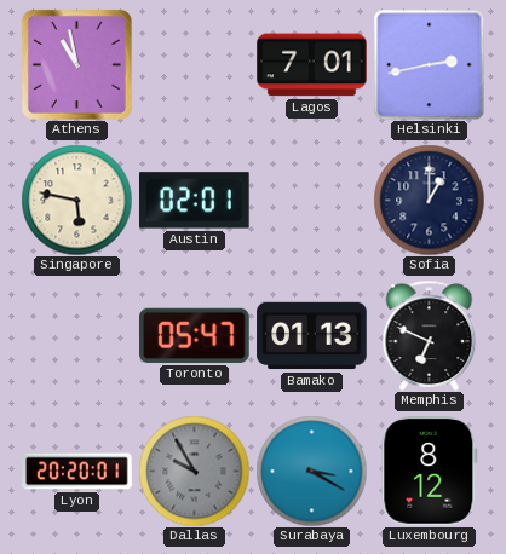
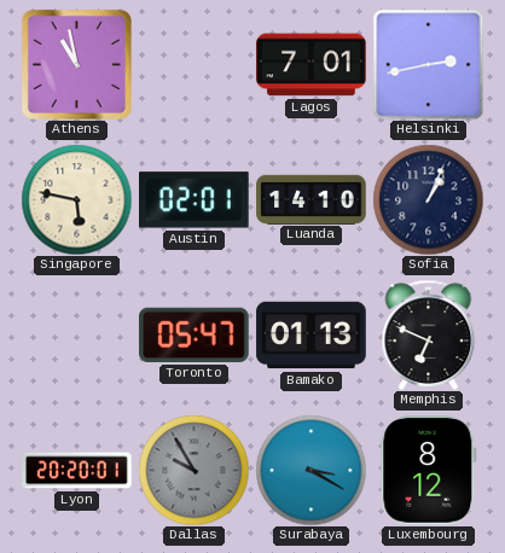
Luanda: none -> 14:10
Sofia: 1:00 -> 1:04
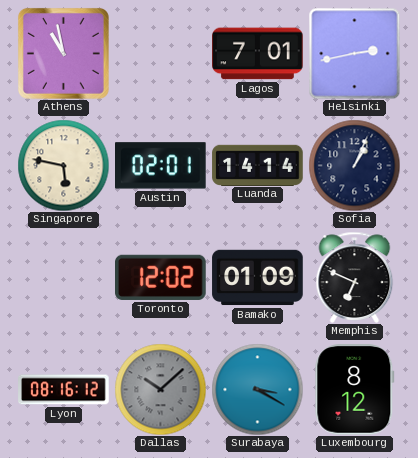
Luanda: 14:10 -> 14:14
Toronto: 05:47 -> 12:02
Bamako: 01:13 -> 01:09
Lyon: 20:20 -> 08:16
Dallas: 9:55 -> 10:08
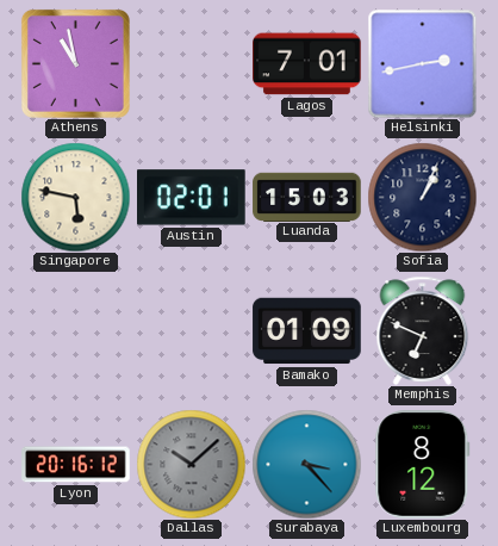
Luanda: 14:14 -> 15:03
Toronto: 12:02 -> none
Lyon: 08:16 -> 20:16
Surabaya: 3:20 -> 3:23
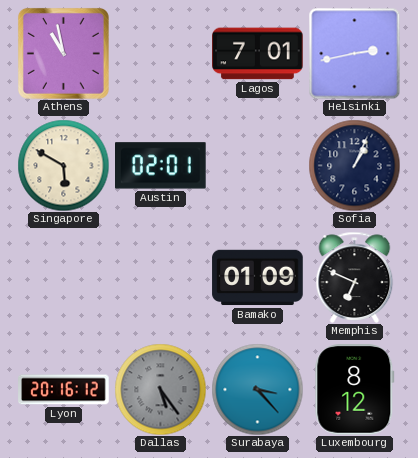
Singapore: 5:47 -> 5:50
Luanda: 15:03 -> none
Dallas: 10:08 -> 5:24
